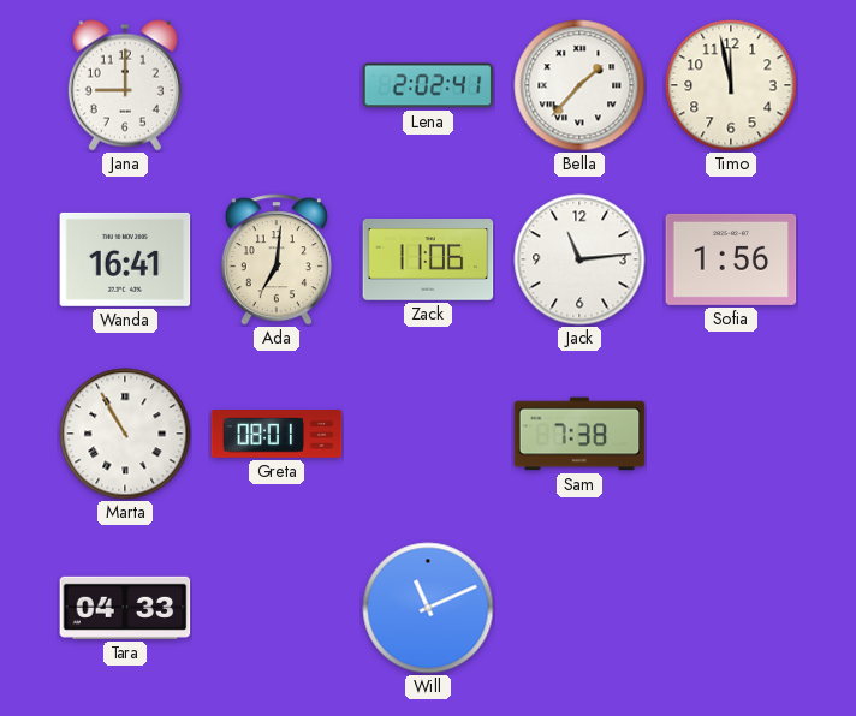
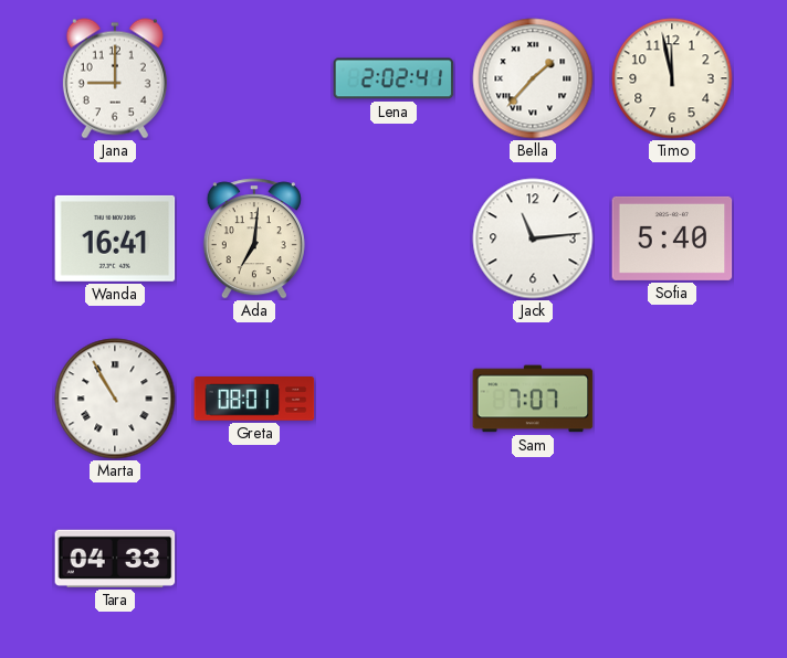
Zack: 11:06 -> none
Sofia: 1:56 -> 5:40
Sam: 7:38 -> 7:07
Will: 11:11 -> none
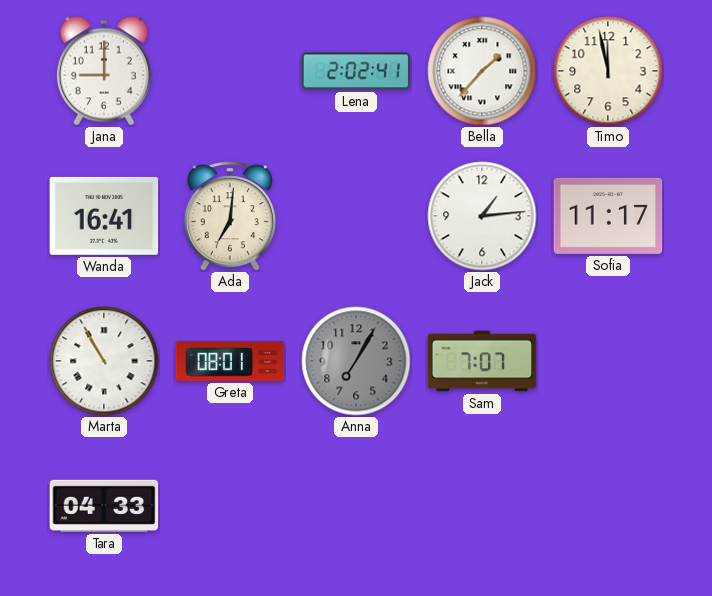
Jack: 11:14 -> 1:14
Sofia: 5:40 -> 11:17
Anna: none -> 7:05
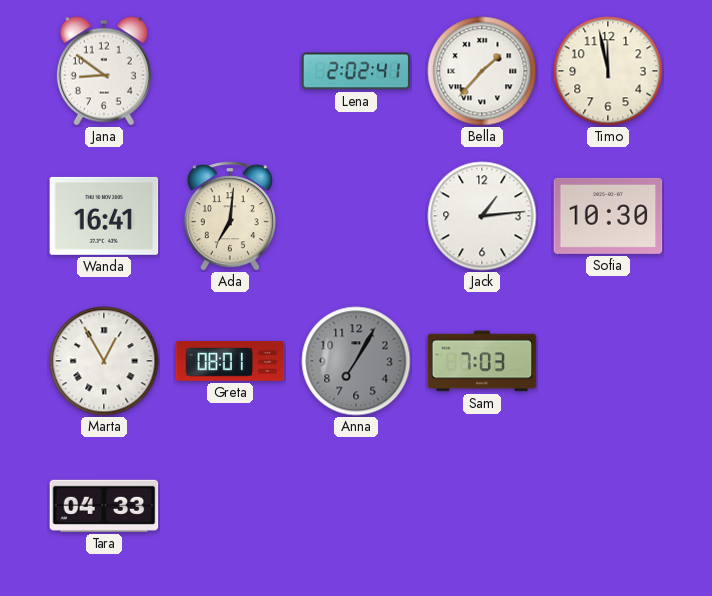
Jana: 9:00 -> 8:51
Sofia: 11:17 -> 10:30
Marta: 10:55 -> 12:55
Sam: 7:07 -> 7:03
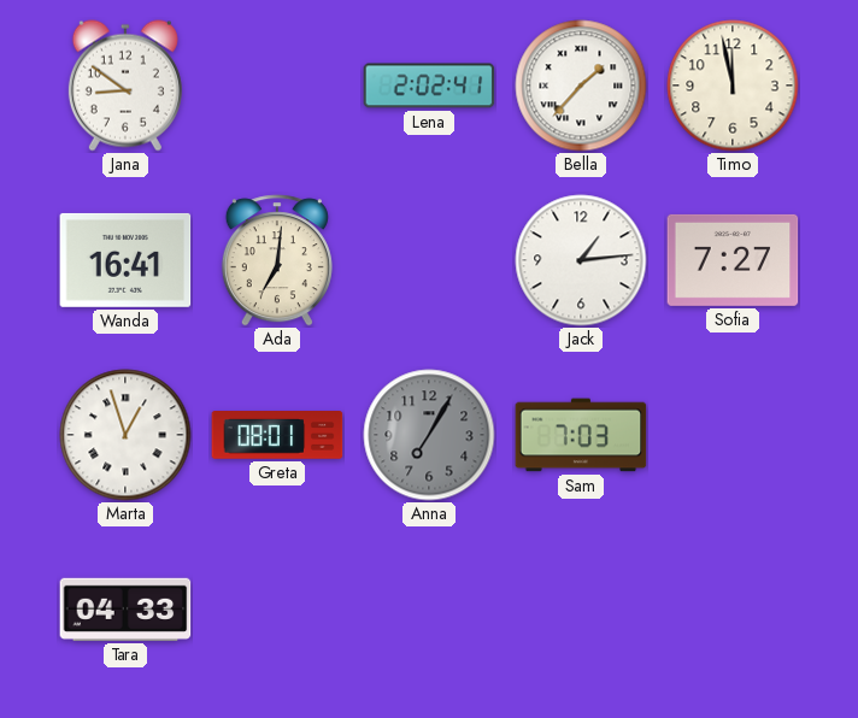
Sofia: 10:30 -> 7:27
Marta: 12:55 -> 12:57
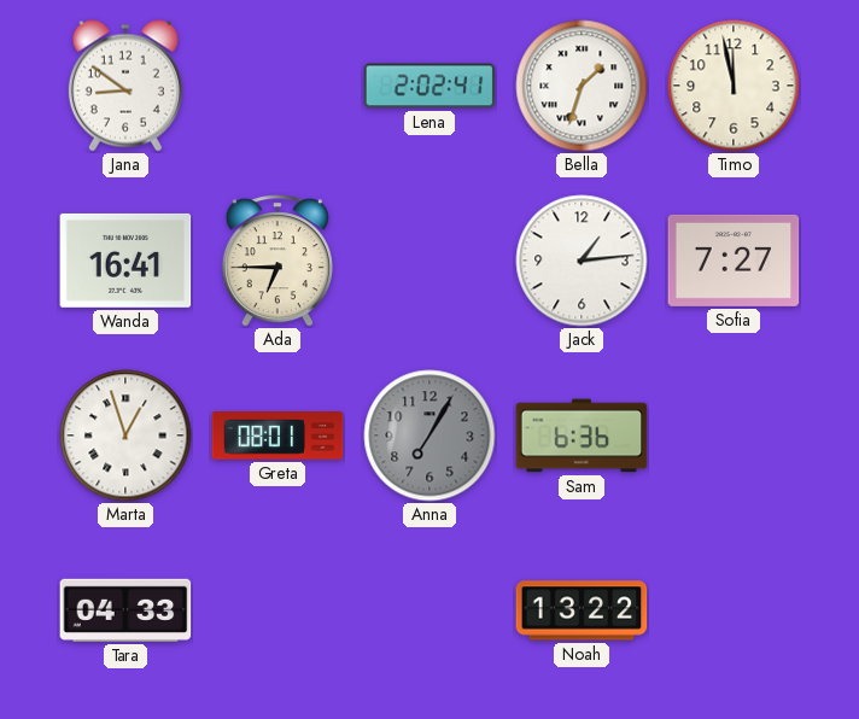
Bella: 1:37 -> 1:33
Ada: 7:01 -> 6:45
Sam: 7:03 -> 6:36
Noah: none -> 13:22
